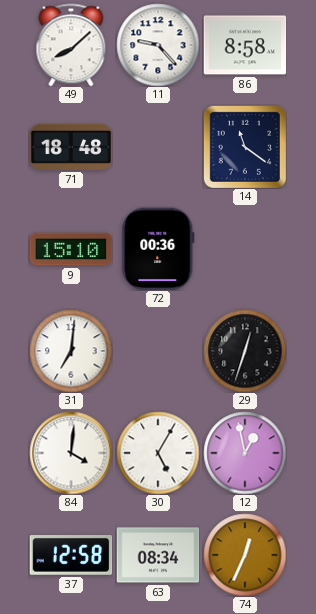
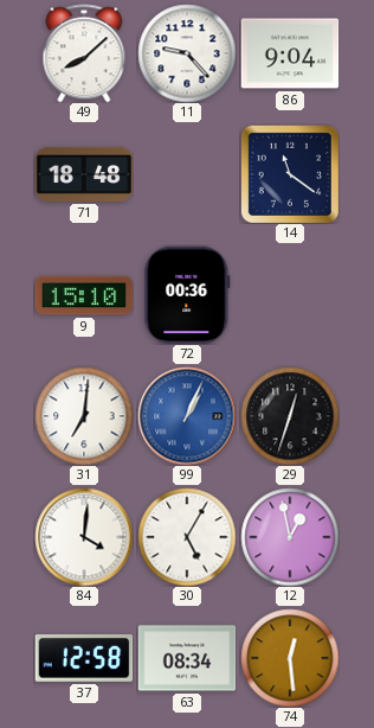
86: 8:58 -> 9:04
99: none -> 1:04
74: 12:34 -> 12:29
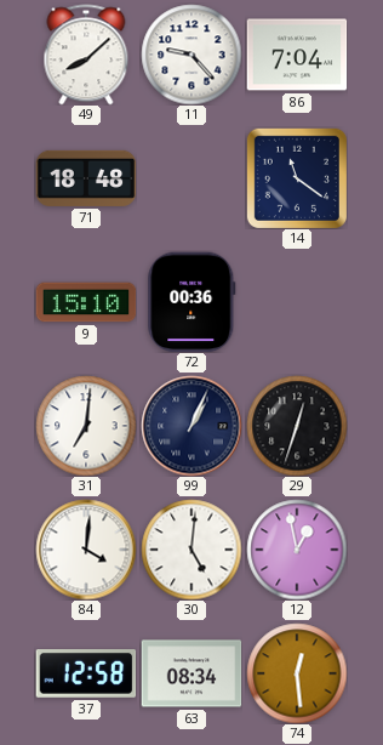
86: 9:04 -> 7:04
99 dial: blue -> navy
30: 5:05 -> 5:01
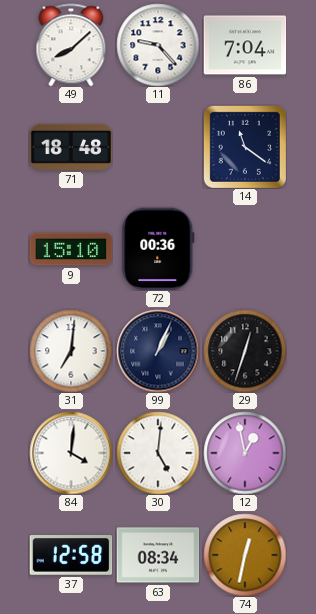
74: 12:29 -> 12:32
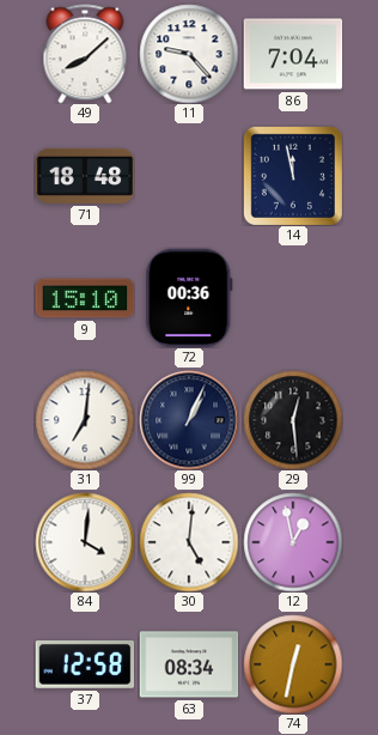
14: 11:21 -> 11:58
29: 12:33 -> 12:29
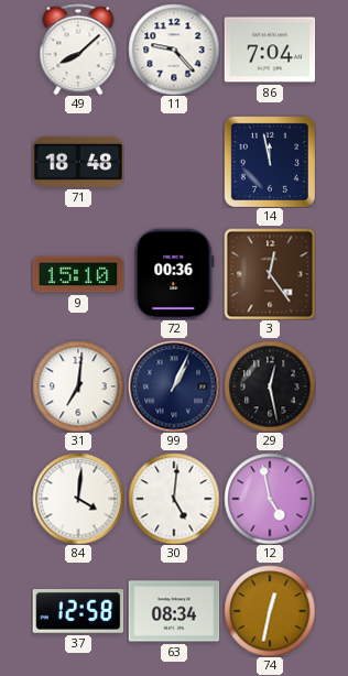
3: none -> 12:24
29: 12:29 -> 12:28
12: 12:58 -> 4:58
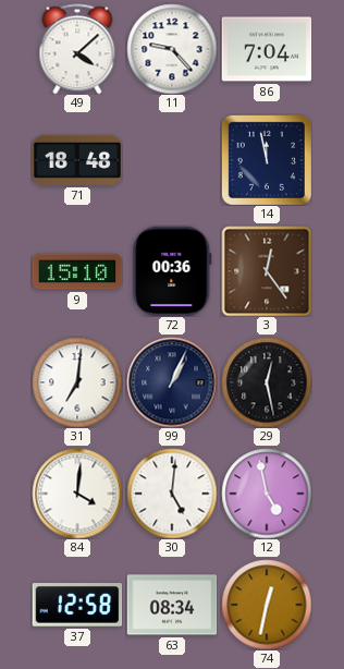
49: 8:08 -> 4:08
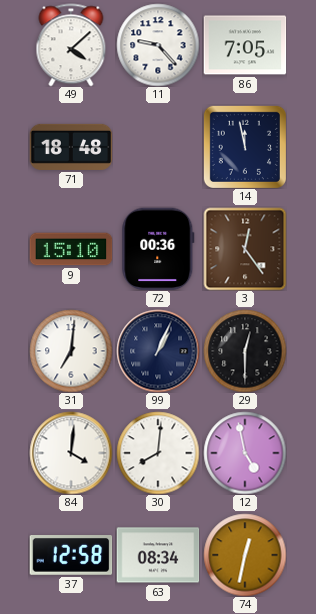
86: 7:04 -> 7:05
29: 12:28 -> 12:30
30: 5:01 -> 8:01
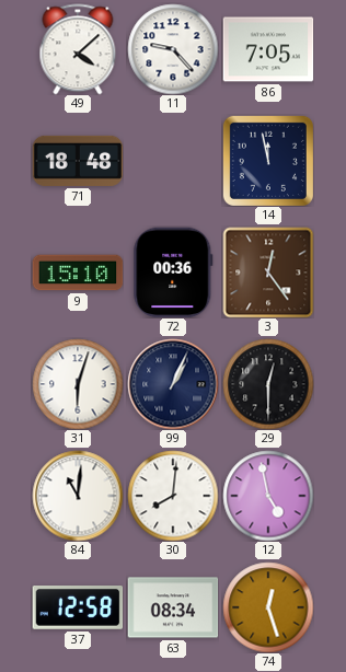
31: 7:01 -> 6:03
84: 4:01 -> 11:01
74: 12:32 -> 12:27
